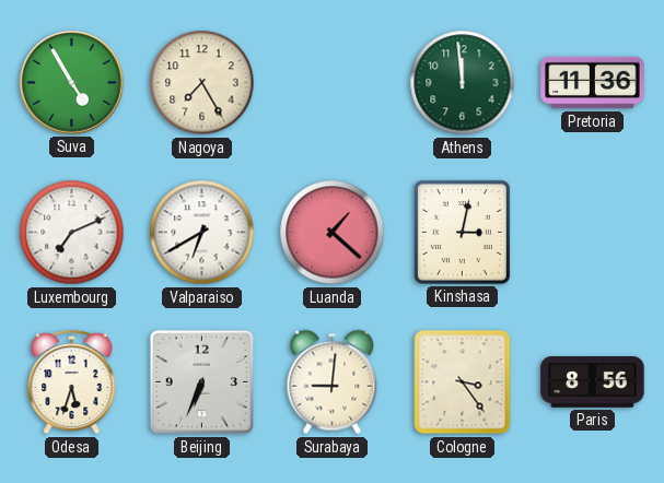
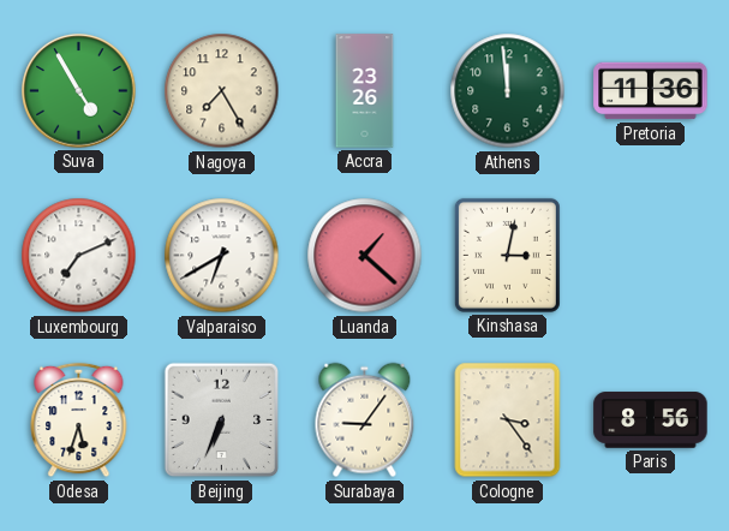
Accra: none -> 23:26
Surabaya: 9:01 -> 9:06
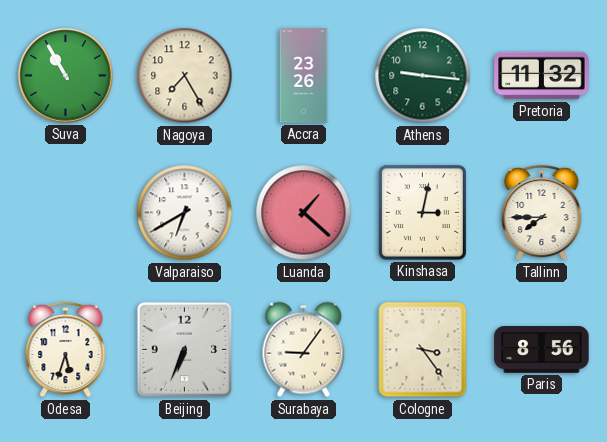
Suva: 4:55 -> 10:55
Athens: 11:59 -> 9:16
Pretoria: 11:36 -> 11:32
Luxembourg: 7:11 -> none
Tallinn: none -> 7:45
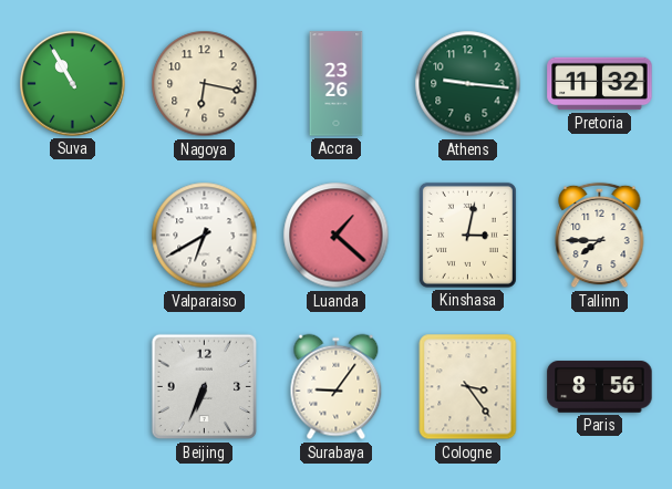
Nagoya: 7:25 -> 6:17
Odesa: 5:33 -> none
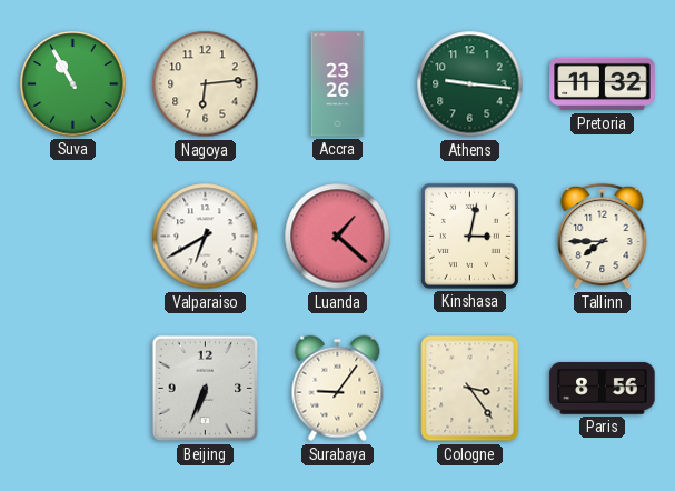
Nagoya: 6:17 -> 6:14
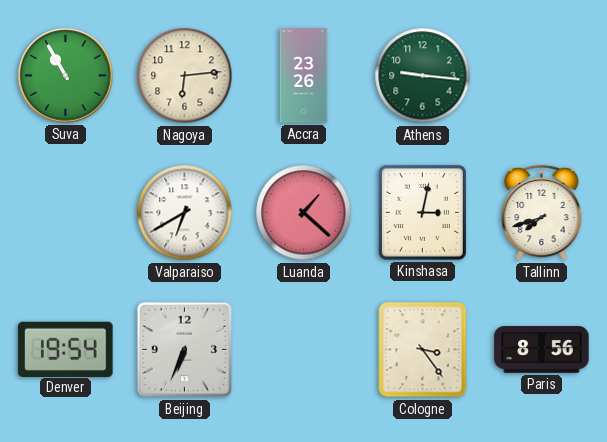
Pretoria: 11:32 -> none
Tallinn: 7:45 -> 7:42
Denver: none -> 19:54
Surabaya: 9:06 -> none
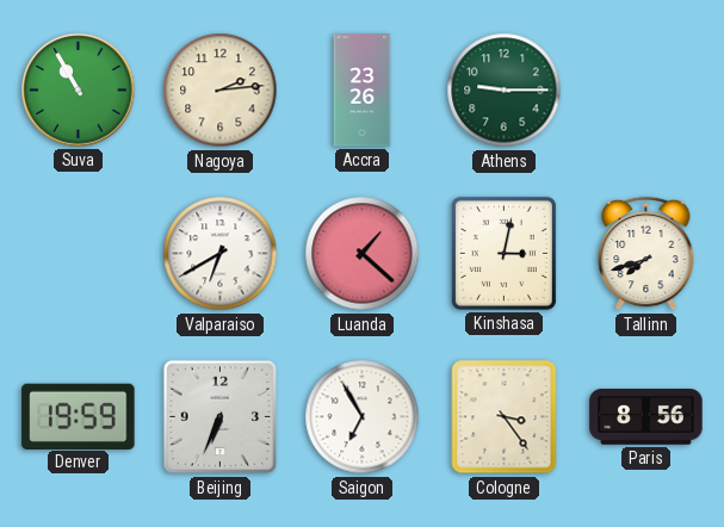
Nagoya: 6:14 -> 2:14
Athens: 9:16 -> 9:15
Denver: 19:54 -> 19:59
Saigon: none -> 6:55
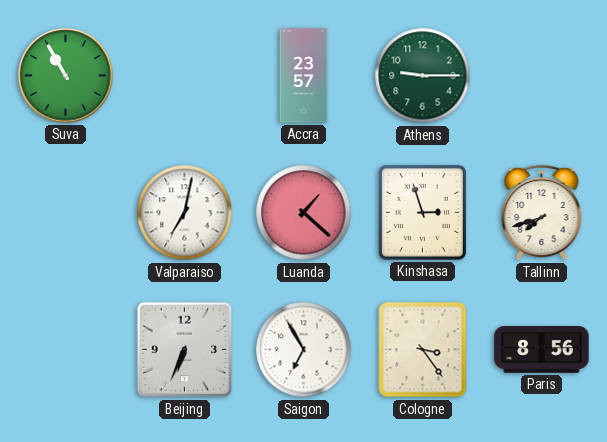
Nagoya: 2:14 -> none
Accra: 23:26 -> 23:57
Valparaiso: 6:40 -> 7:02
Kinshasa: 3:02 -> 2:57
Denver: 19:59 -> none
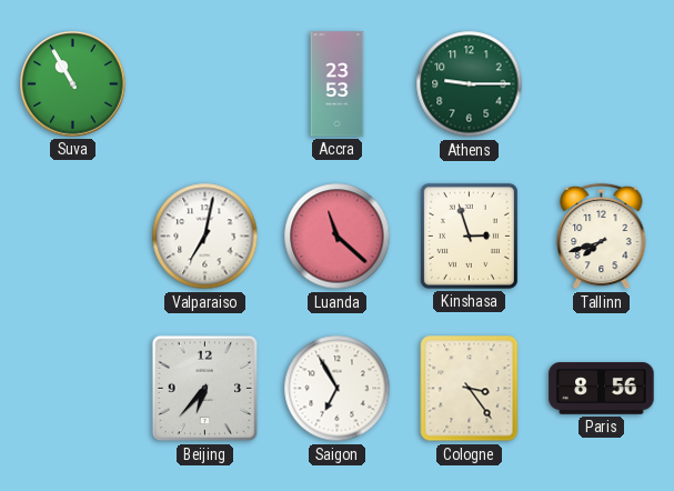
Accra: 23:57 -> 23:53
Luanda: 1:22 -> 11:22
Beijing: 6:34 -> 6:37
